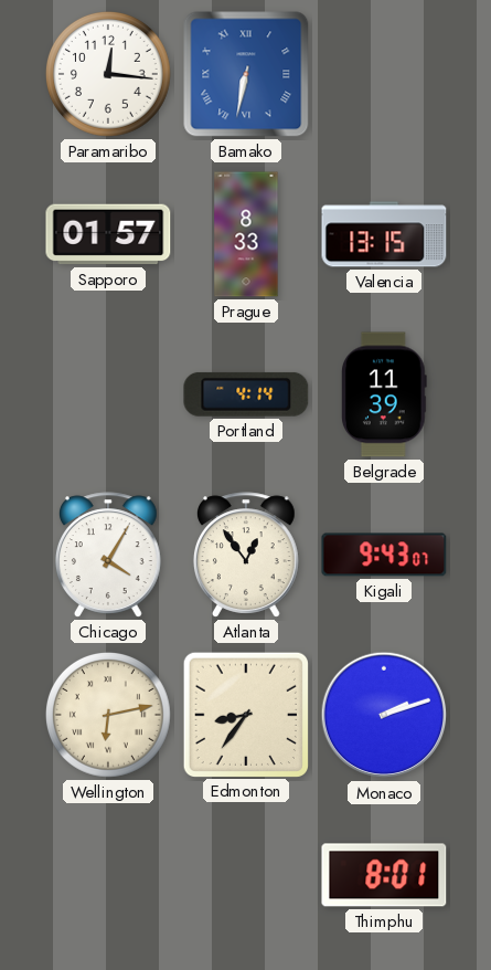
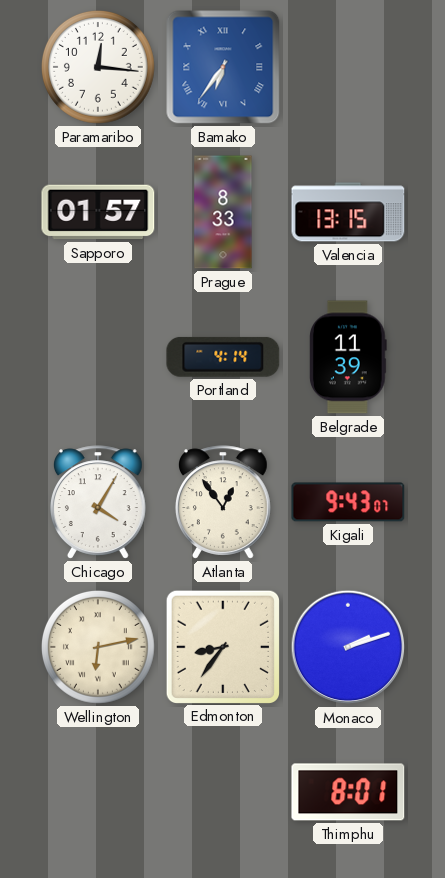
Bamako: 6:32 -> 6:36
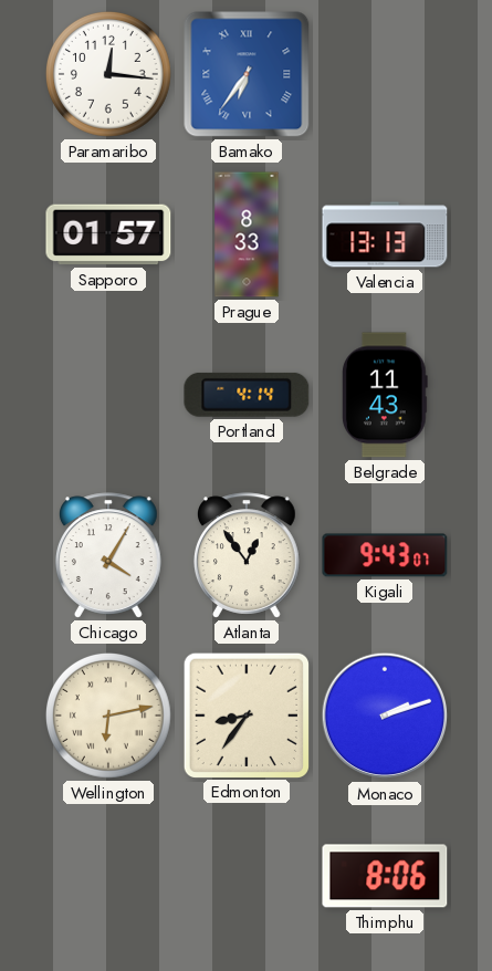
Valencia: 13:15 -> 13:13
Belgrade: 11:39 -> 11:43
Thimphu: 8:01 -> 8:06
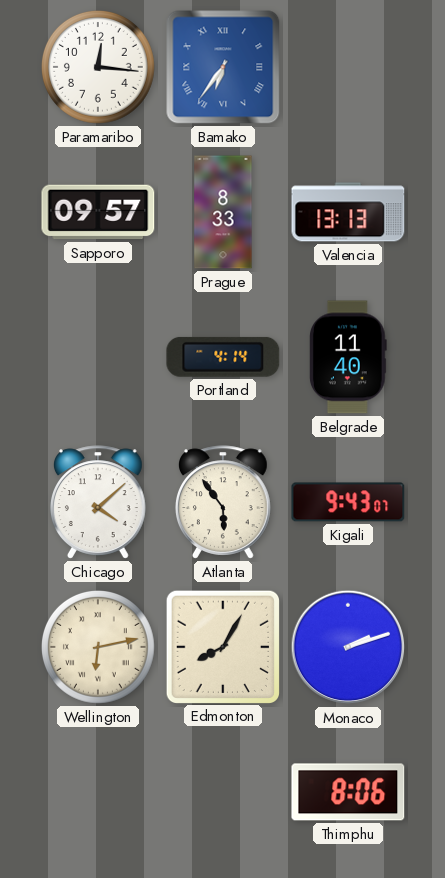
Sapporo: 01:57 -> 09:57
Belgrade: 11:43 -> 11:40
Chicago: 4:05 -> 4:08
Atlanta: 12:54 -> 5:54
Edmonton: 8:36 -> 8:05
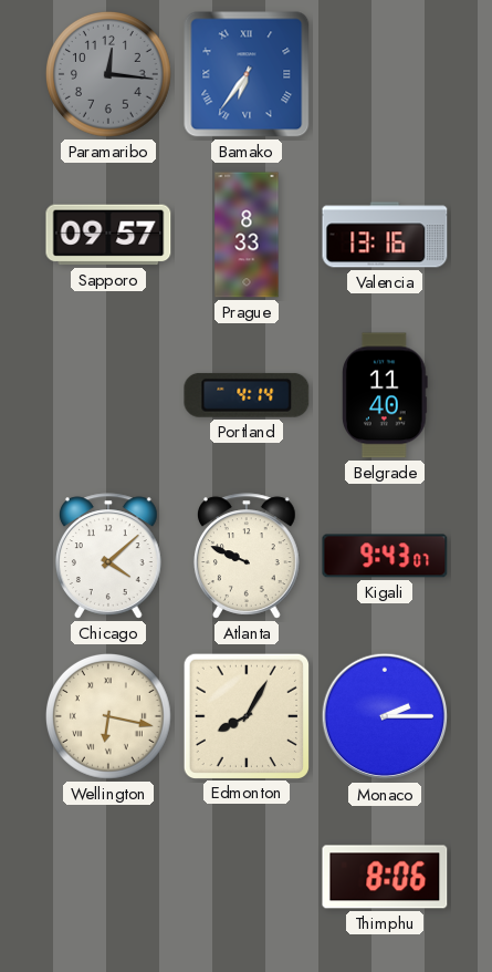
Paramaribo dial: white -> grey
Valencia: 13:13 -> 13:16
Atlanta: 5:54 -> 9:49
Wellington: 6:13 -> 6:17
Monaco: 2:12 -> 2:15
